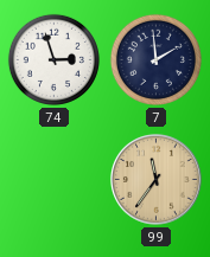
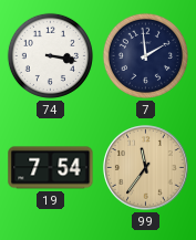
74: 2:57 -> 3:17
19: none -> 7:54
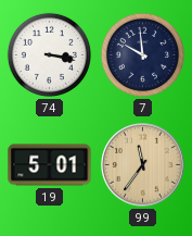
7: 1:59 -> 9:59
19: 7:54 -> 5:01
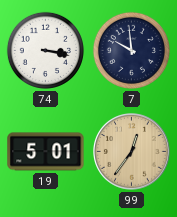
99: 11:36 -> 12:36
